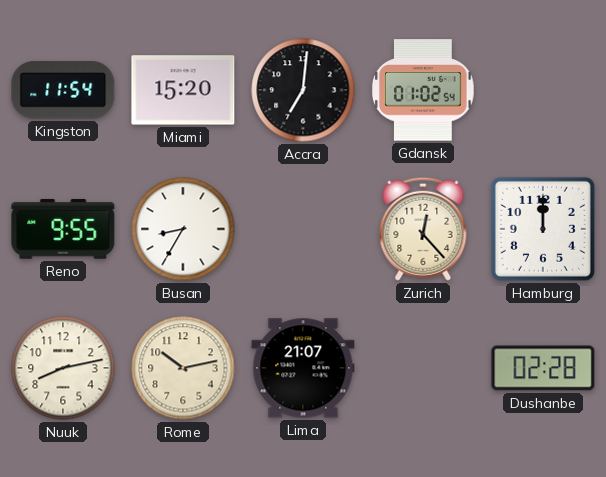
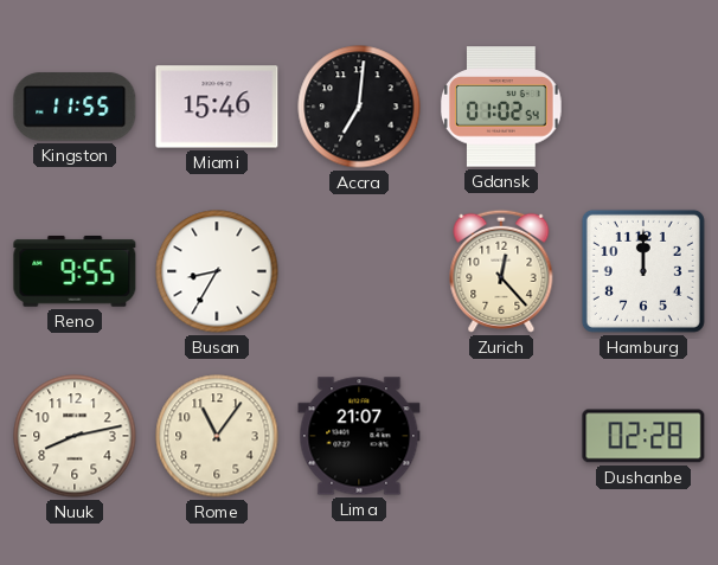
Kingston: 11:54 -> 11:55
Miami: 15:20 -> 15:46
Rome: 10:13 -> 11:06
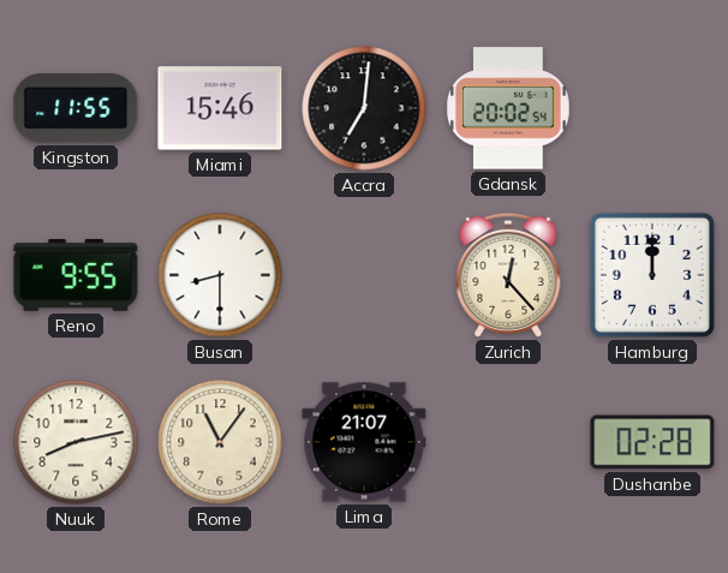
Gdansk: 01:02 -> 20:02
Busan: 8:35 -> 8:30
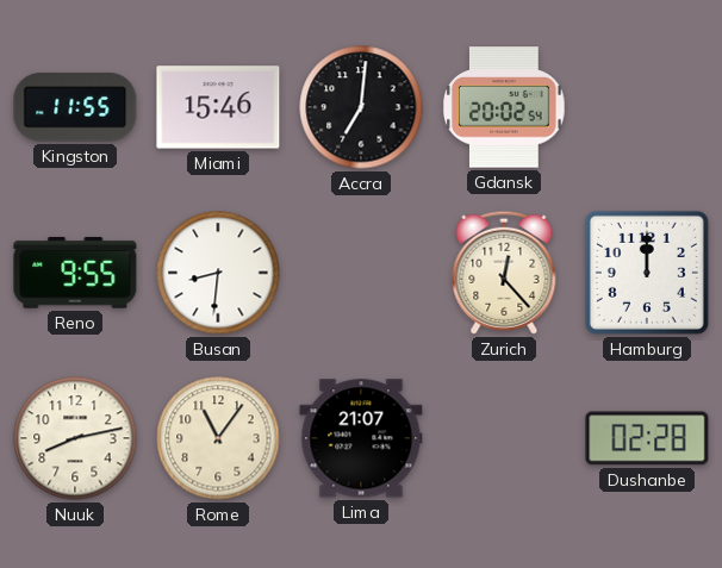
Busan: 8:30 -> 8:31
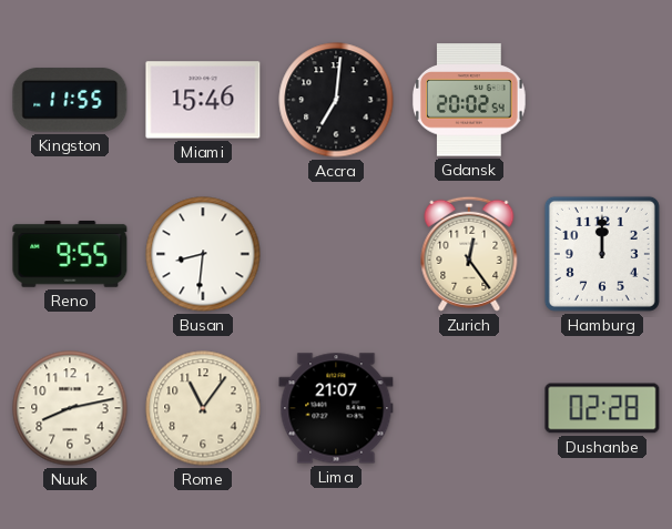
Zurich: 12:23 -> 12:24
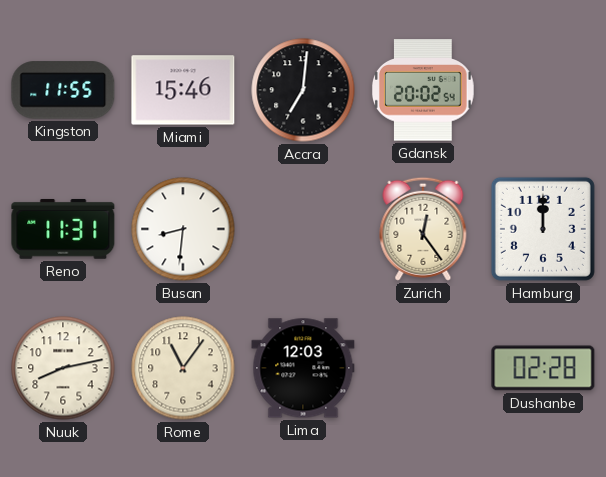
Reno: 9:55 -> 11:31
Lima: 21:07 -> 12:03
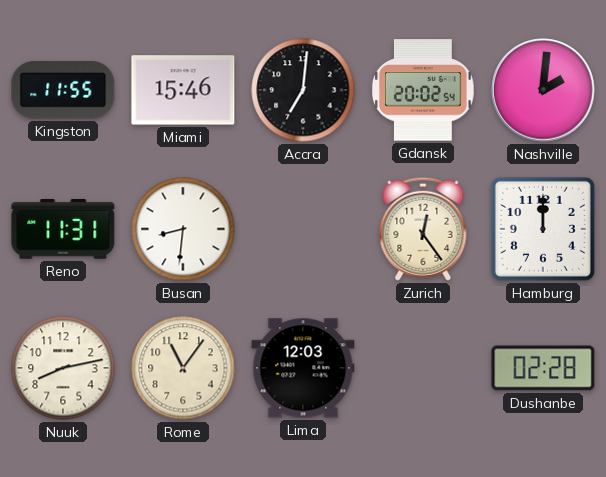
Nashville: none -> 2:01
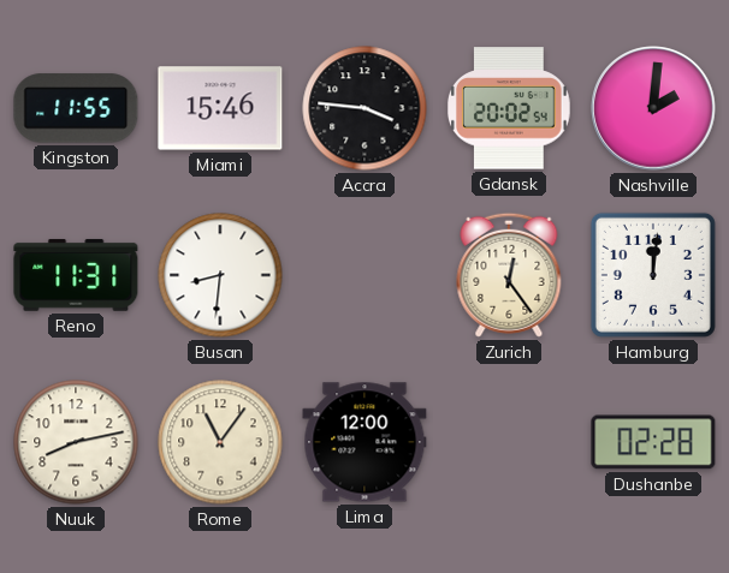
Accra: 7:01 -> 3:46
Hamburg: 12:00 -> 12:01
Lima: 12:03 -> 12:00
